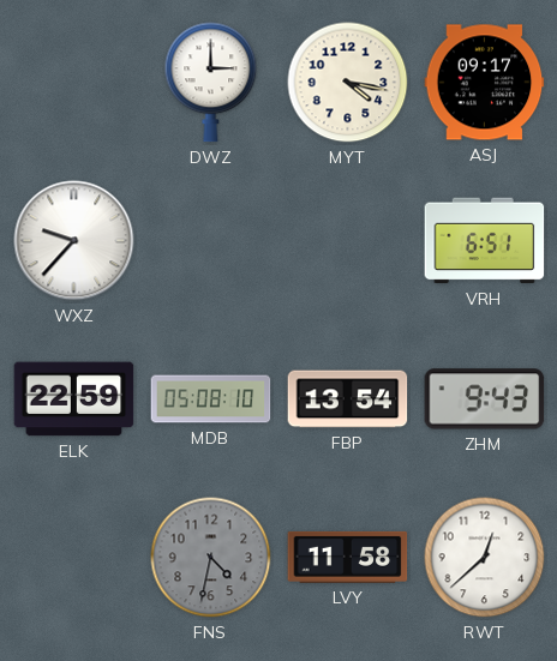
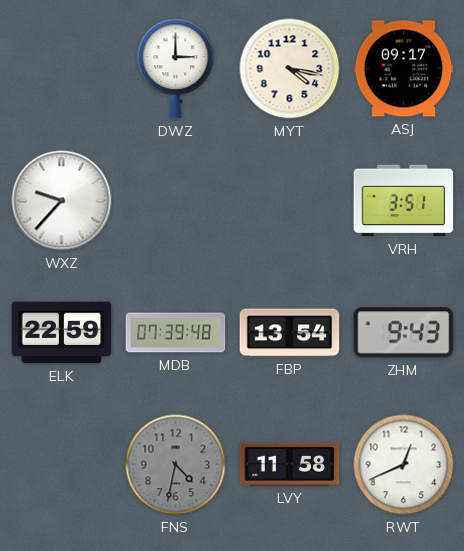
VRH: 6:51 -> 3:51
MDB: 05:08 -> 07:39
RWT: 12:38 -> 12:41
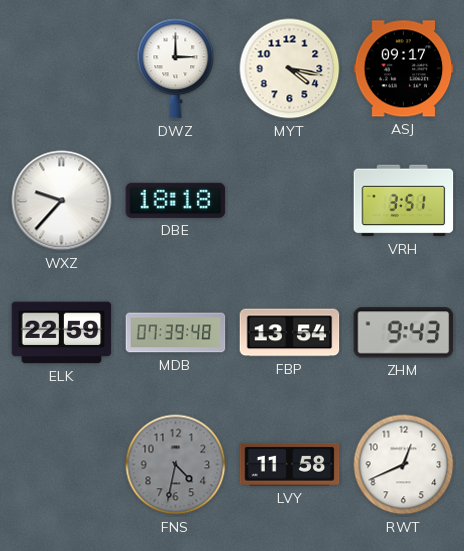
DBE: none -> 18:18
